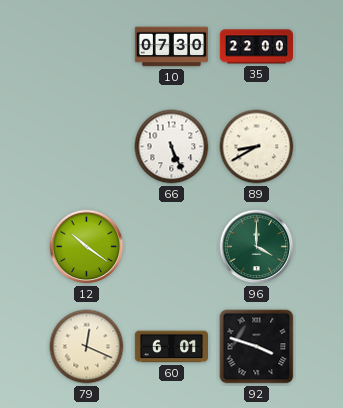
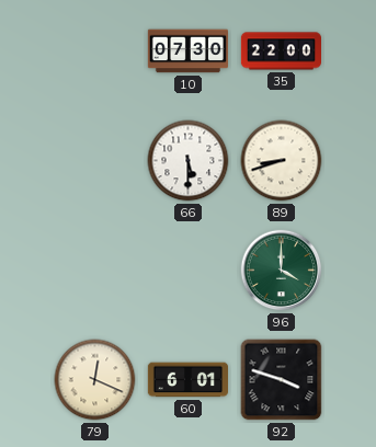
66: 5:26 -> 5:30
89: 8:40 -> 8:42
12: 10:21 -> none
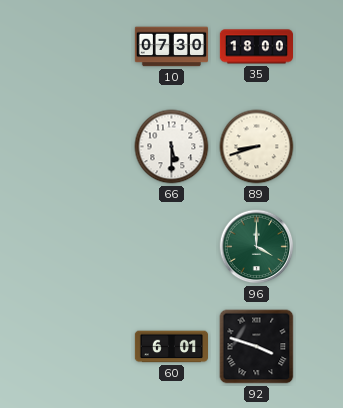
35: 22:00 -> 18:00
79: 12:19 -> none
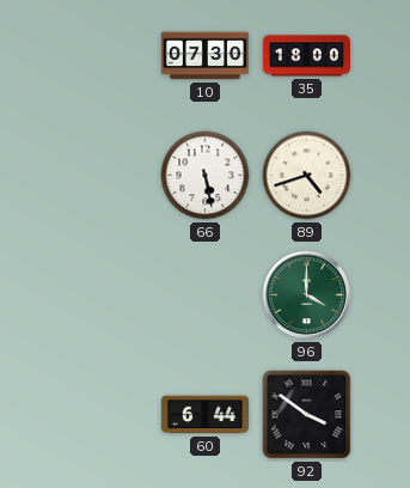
66: 5:30 -> 5:28
89: 8:42 -> 4:42
60: 6:01 -> 6:44
92: 3:48 -> 3:51
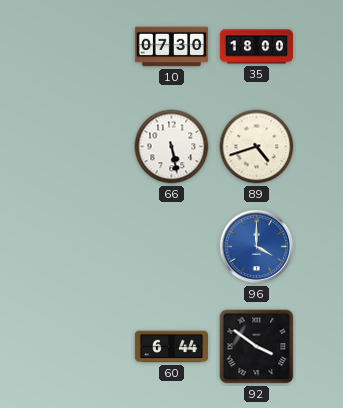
96 dial: green -> blue
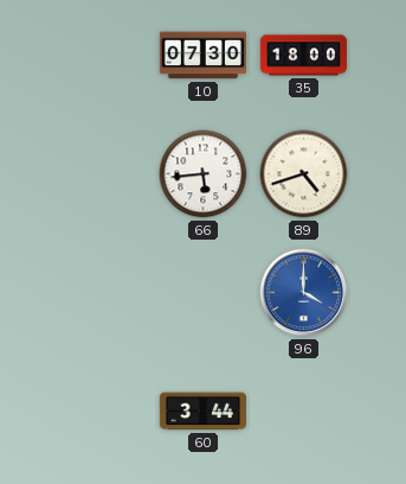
66: 5:28 -> 5:44
60: 6:44 -> 3:44
92: 3:51 -> none
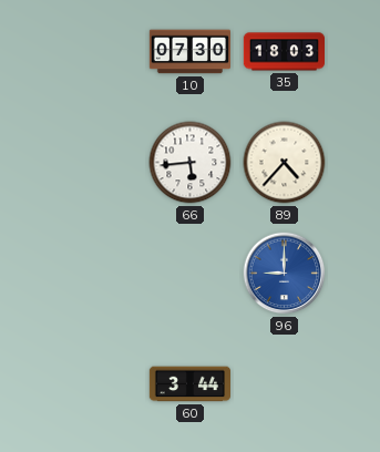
35: 18:00 -> 18:03
89: 4:42 -> 4:37
96: 4:00 -> 9:00
